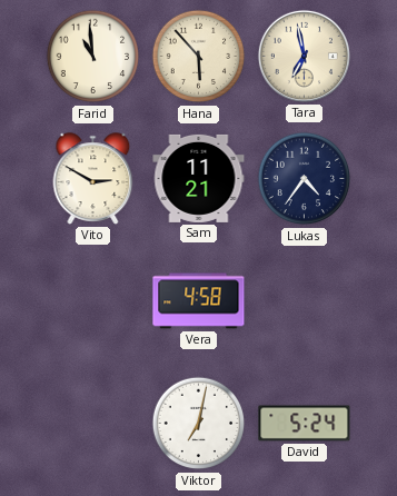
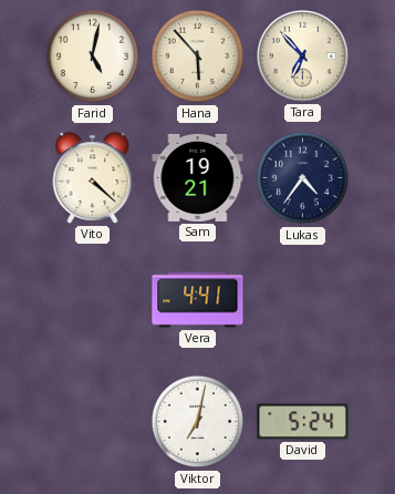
Farid: 10:59 -> 5:02
Tara: 6:58 -> 6:53
Vito: 2:50 -> 4:22
Sam: 11:21 -> 19:21
Vera: 4:58 -> 4:41
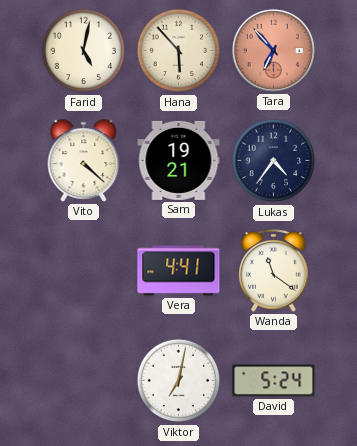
Tara dial: cream -> salmon
Wanda: none -> 11:21
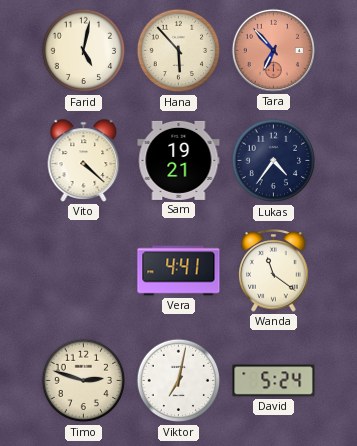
Timo: none -> 2:48
